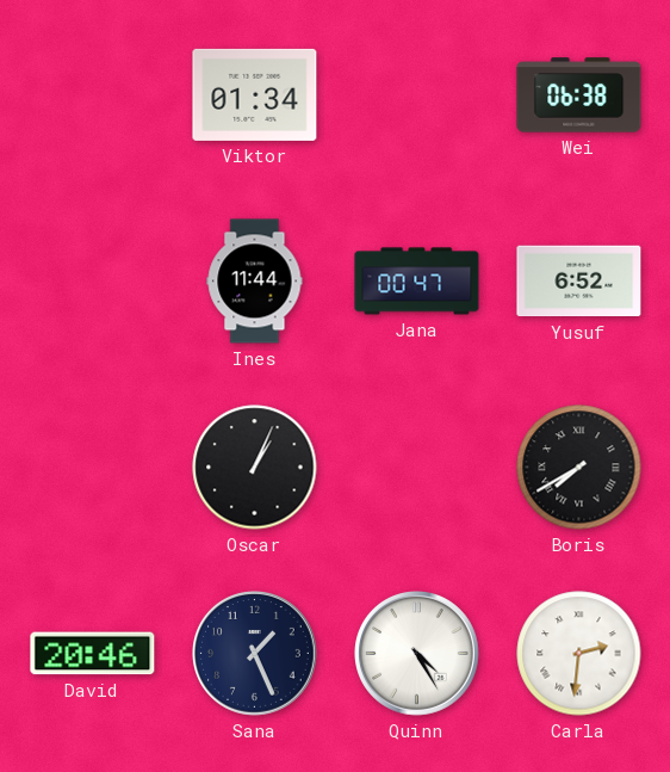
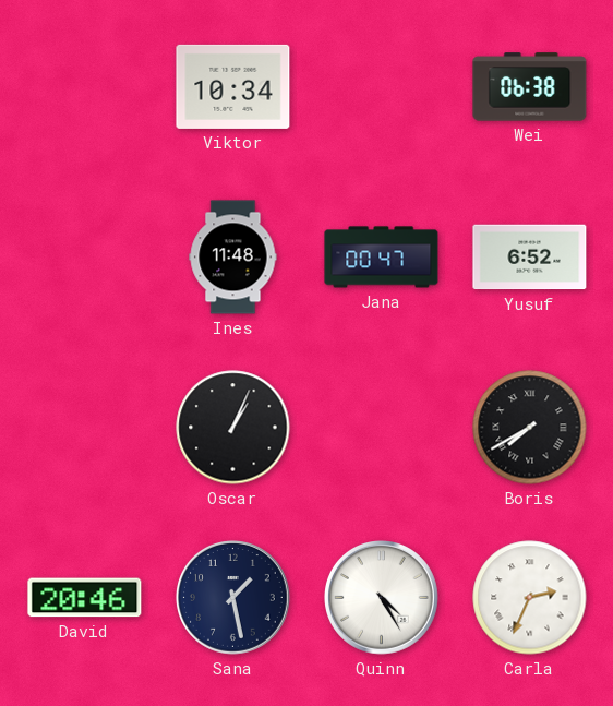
Viktor: 01:34 -> 10:34
Ines: 11:44 -> 11:48
Sana: 1:26 -> 1:28
Carla: 2:31 -> 2:34
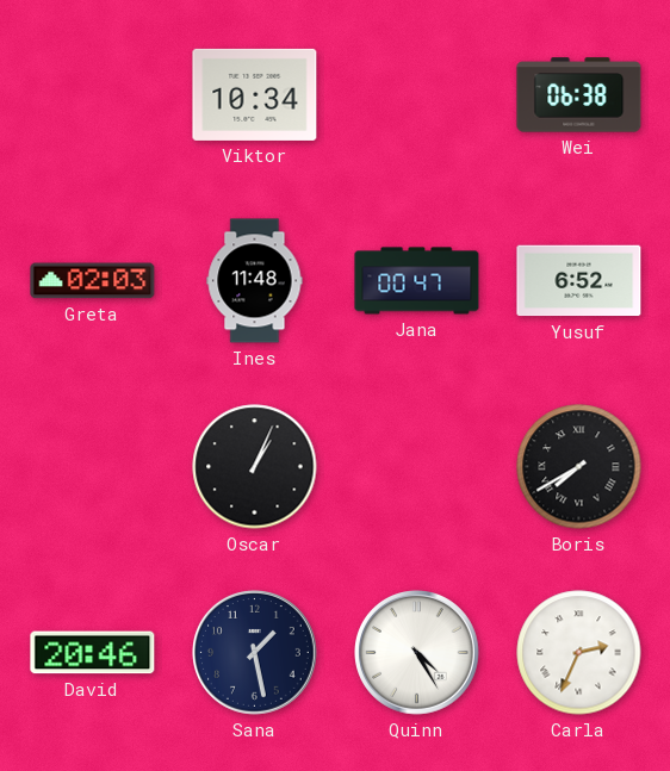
Greta: none -> 02:03
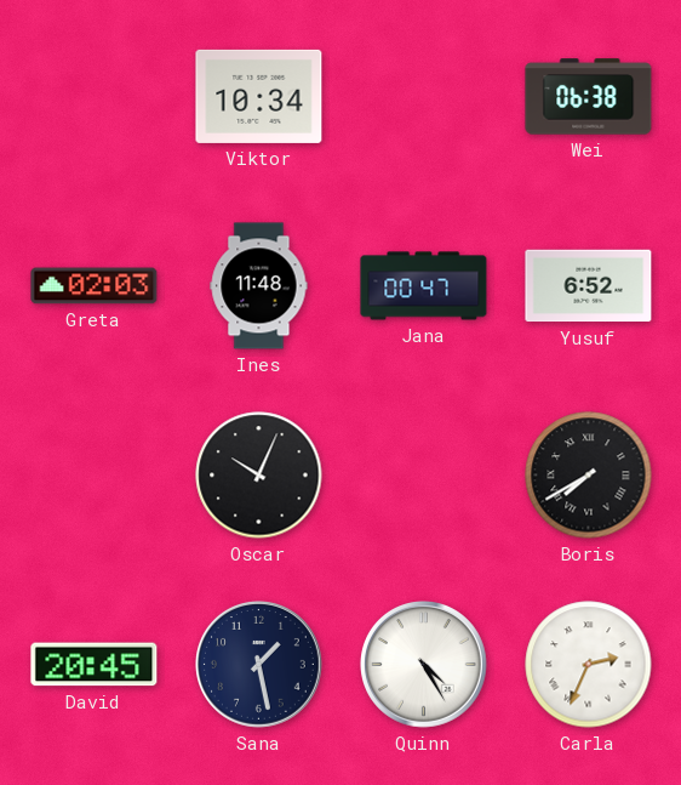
Oscar: 1:04 -> 10:04
David: 20:46 -> 20:45
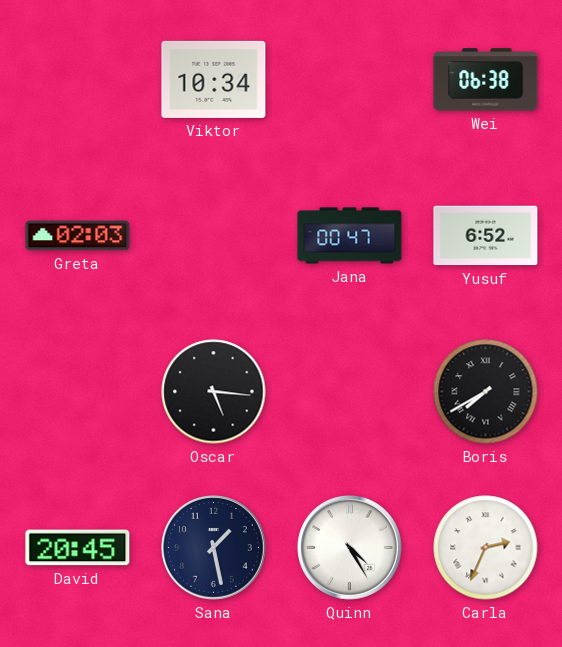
Ines: 11:48 -> none
Oscar: 10:04 -> 5:16
